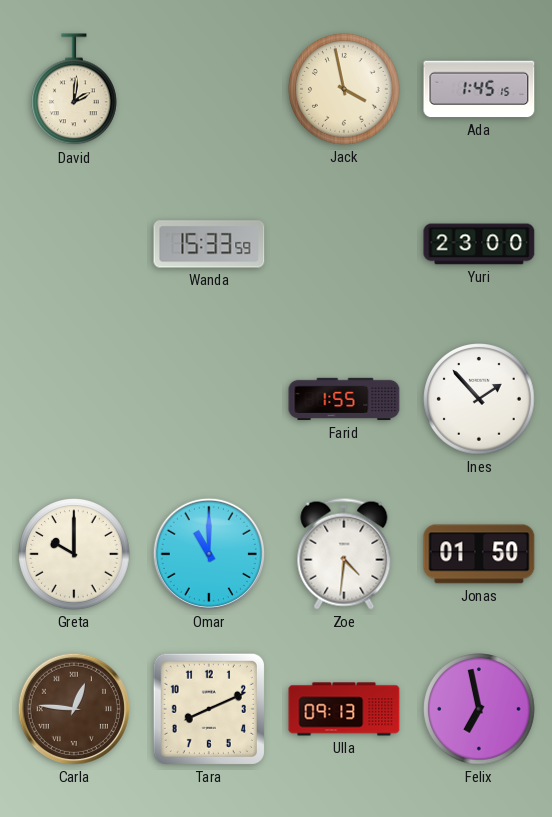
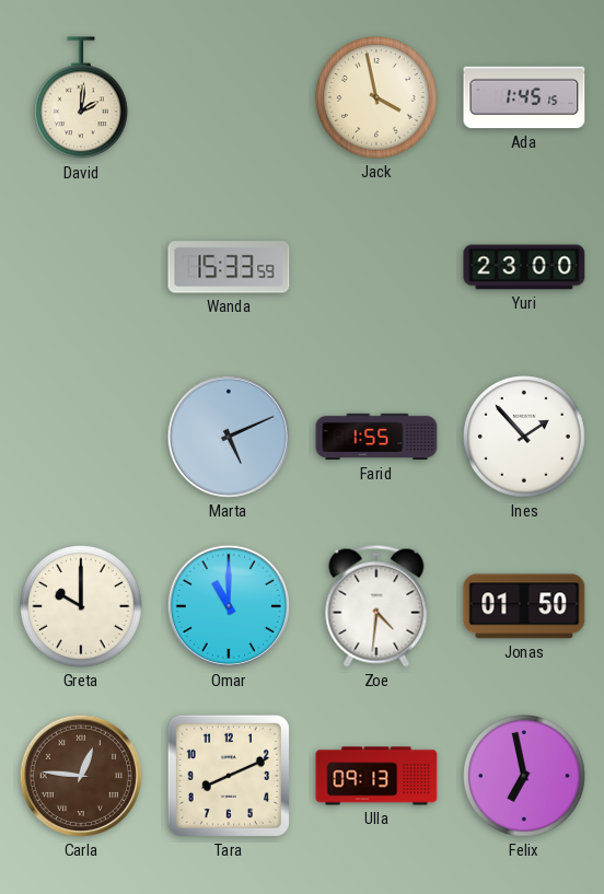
Marta: none -> 5:11
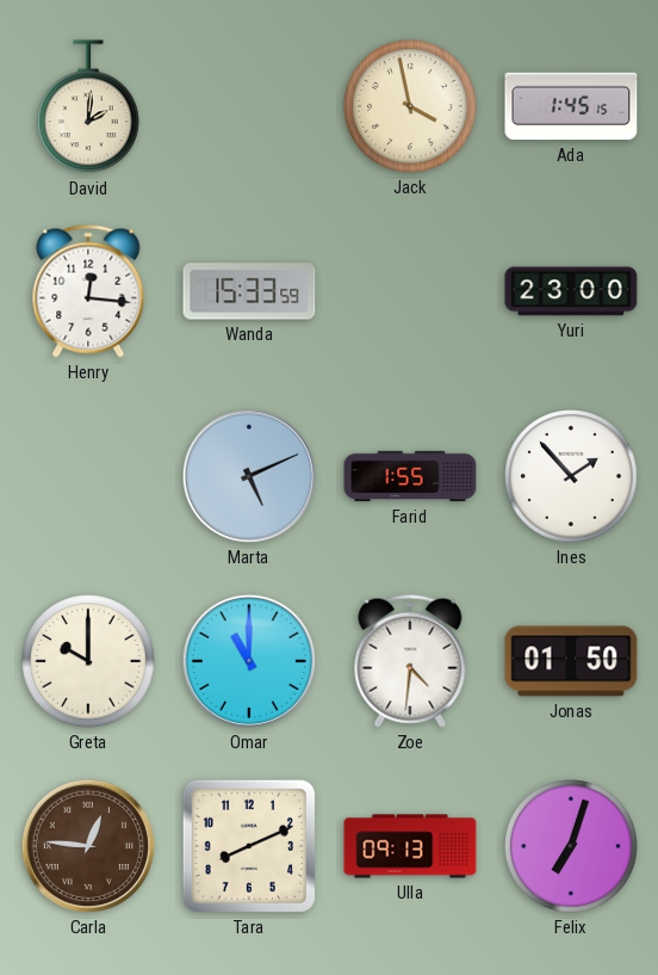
Henry: none -> 12:16
Felix: 6:58 -> 7:03
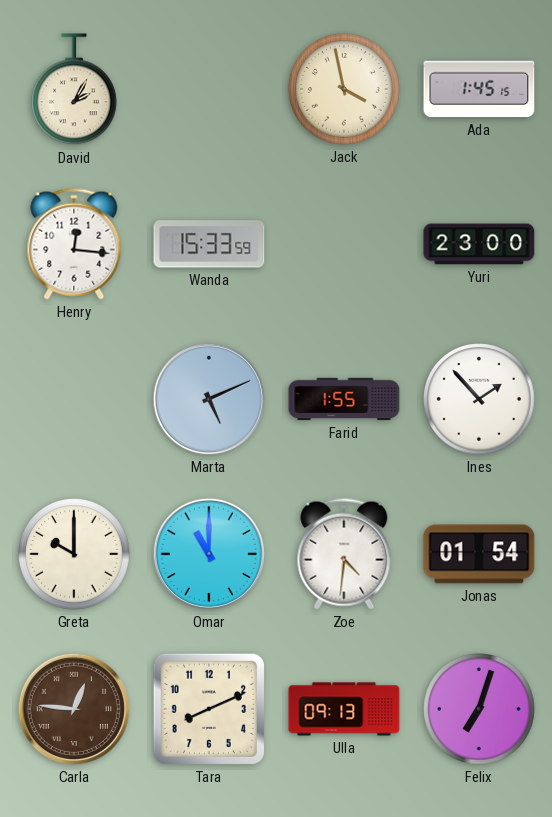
David: 2:01 -> 2:05
Jonas: 01:50 -> 01:54
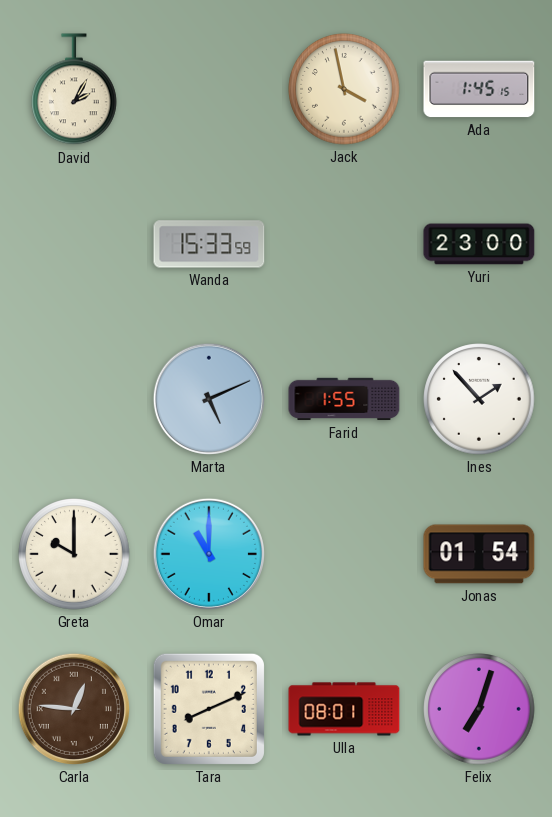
Henry: 12:16 -> none
Zoe: 4:31 -> none
Ulla: 09:13 -> 08:01
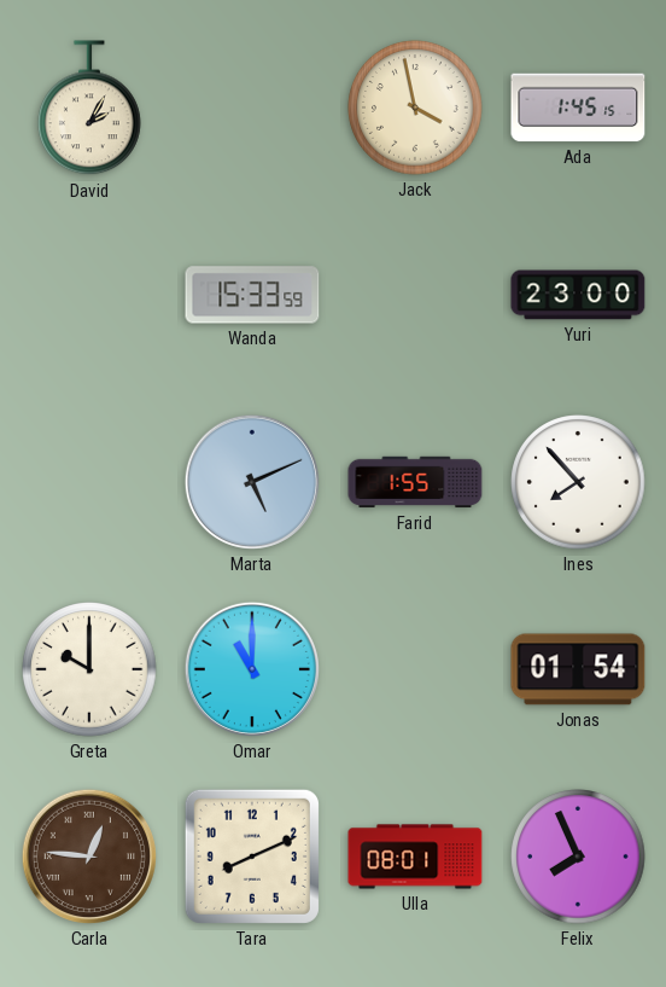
Ines: 1:53 -> 7:53
Felix: 7:03 -> 7:56
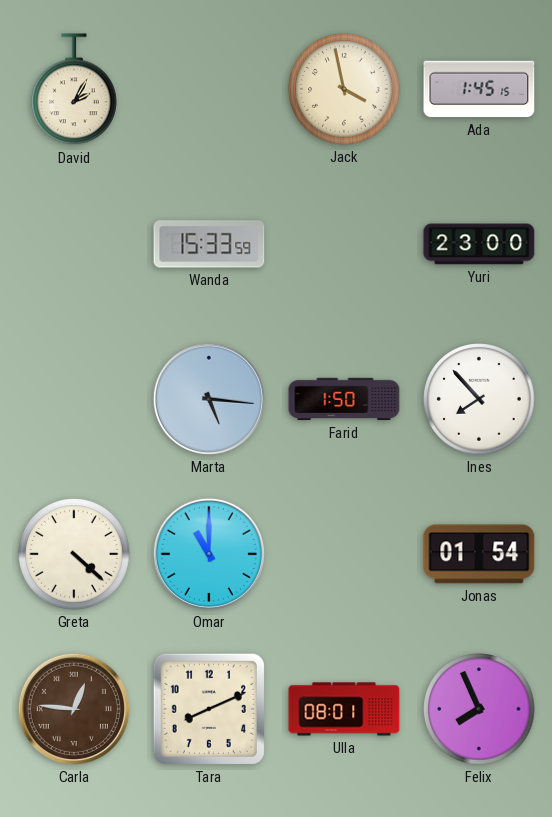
Marta: 5:11 -> 5:16
Farid: 1:55 -> 1:50
Greta: 10:00 -> 4:22
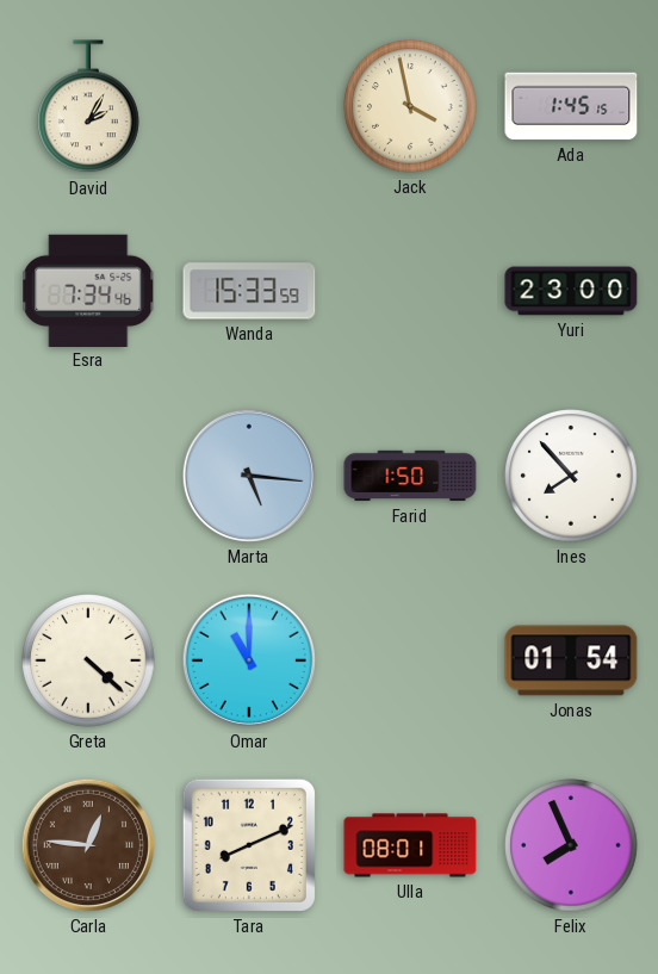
Esra: none -> 7:34
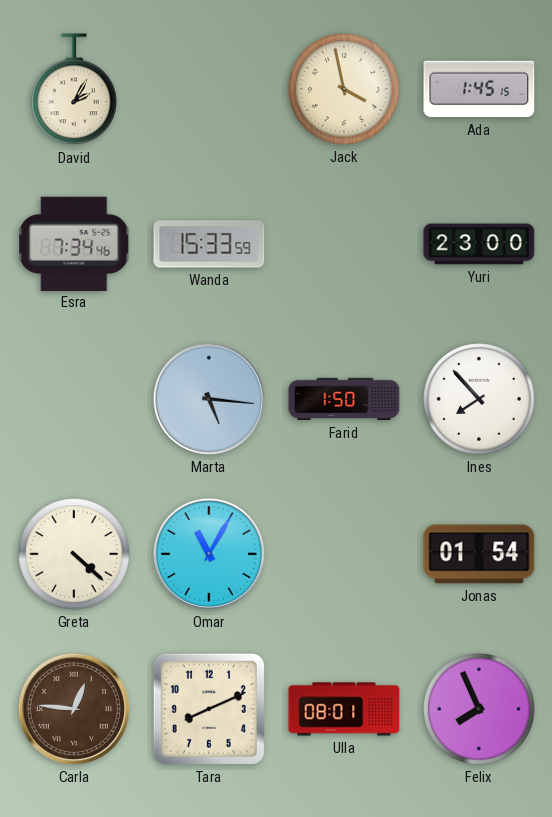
Omar: 11:00 -> 11:05
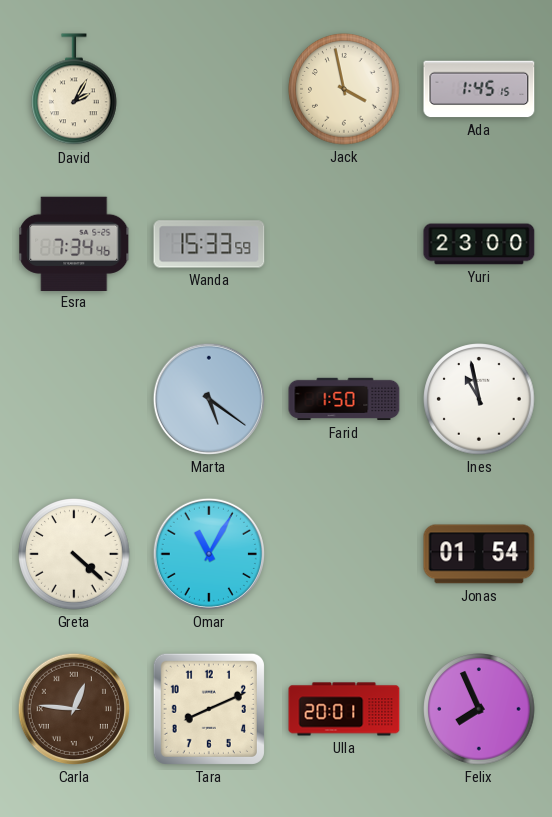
Marta: 5:16 -> 5:21
Ines: 7:53 -> 10:58
Ulla: 08:01 -> 20:01
